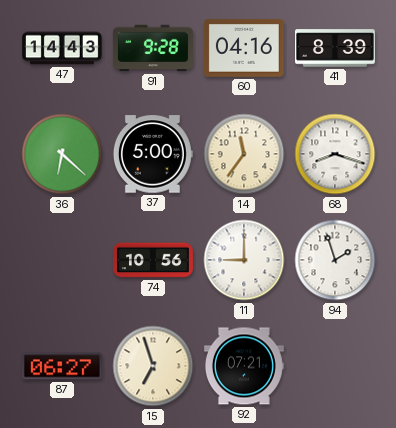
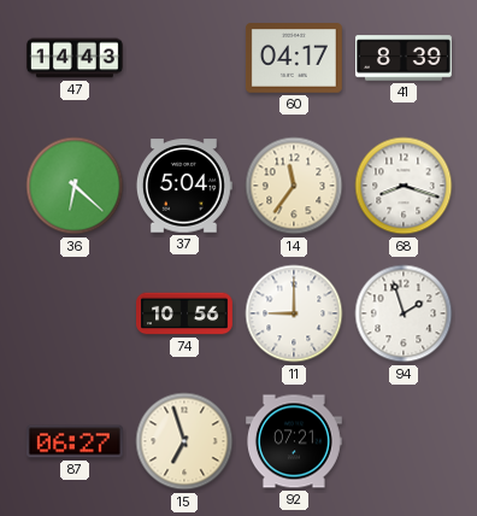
91: 9:28 -> none
60: 04:16 -> 04:17
37: 5:00 -> 5:04
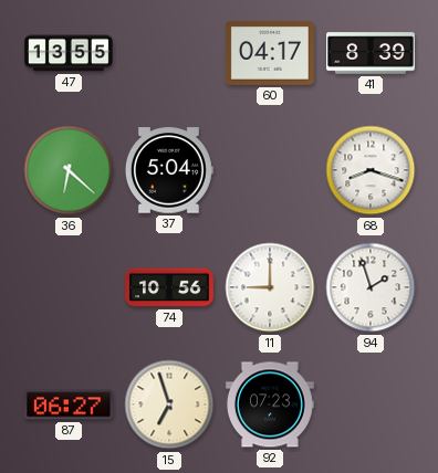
47: 14:43 -> 13:55
14: 11:36 -> none
92: 07:21 -> 07:23
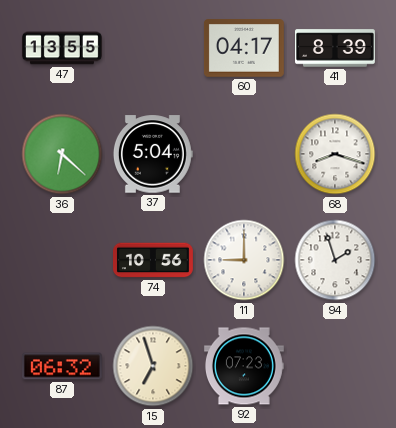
87: 06:27 -> 06:32
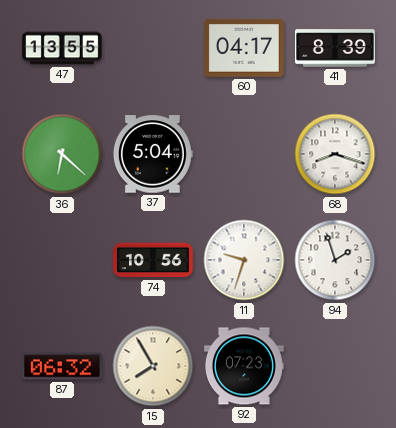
11: 9:00 -> 9:33
15: 6:57 -> 7:55
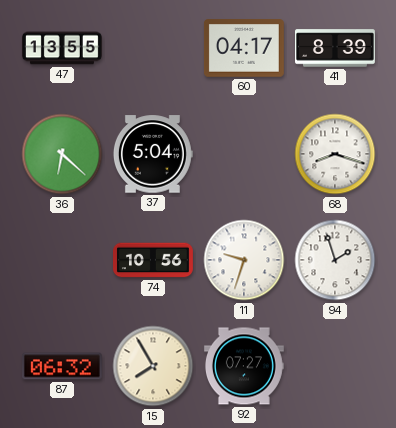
92: 07:23 -> 07:27
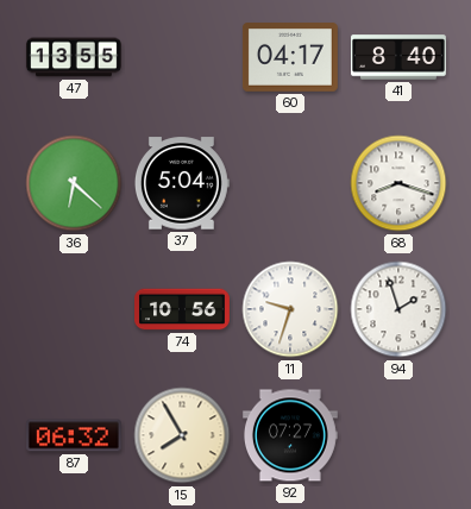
41: 8:39 -> 8:40
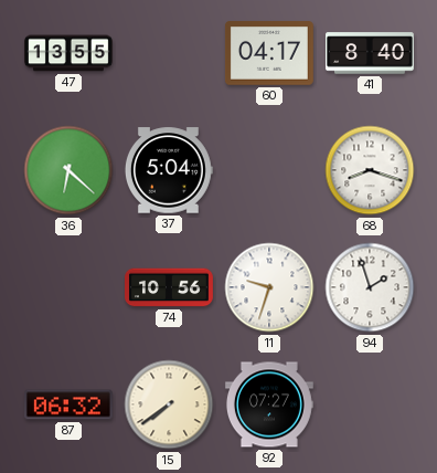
15: 7:55 -> 7:39
